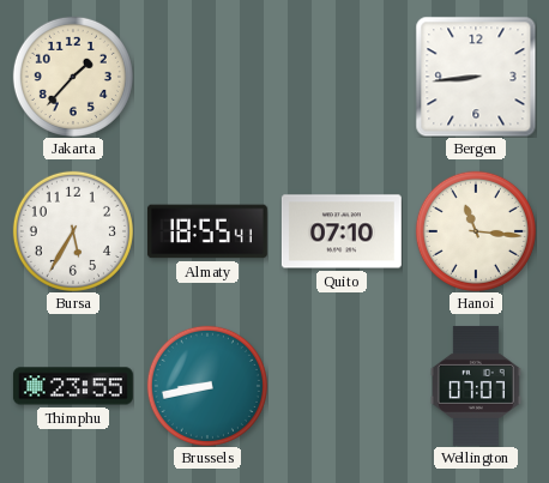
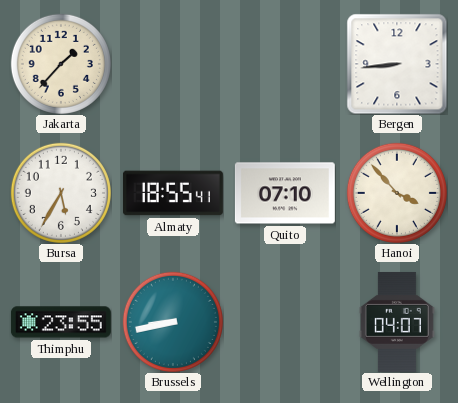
Hanoi: 11:16 -> 3:53
Wellington: 07:07 -> 04:07
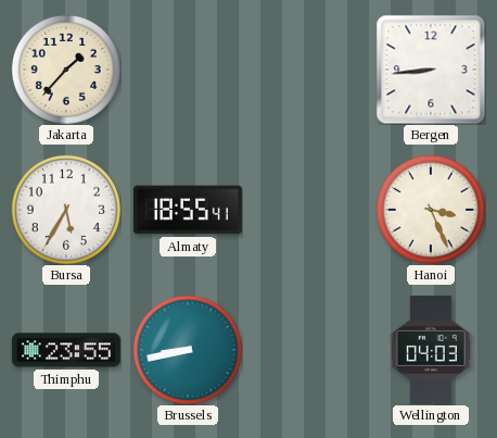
Quito: 07:10 -> none
Hanoi: 3:53 -> 3:26
Wellington: 04:07 -> 04:03
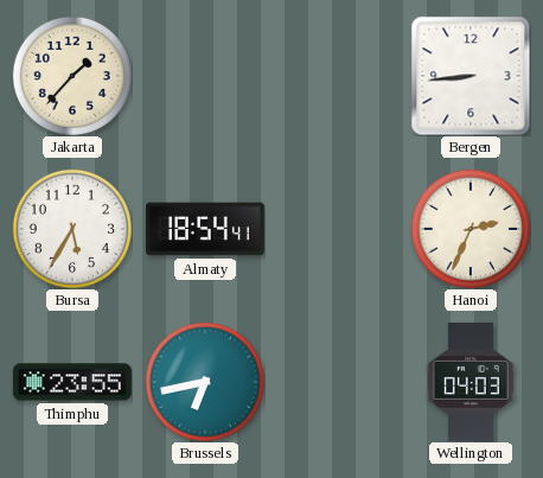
Almaty: 18:55 -> 18:54
Hanoi: 3:26 -> 2:34
Brussels: 8:43 -> 6:43
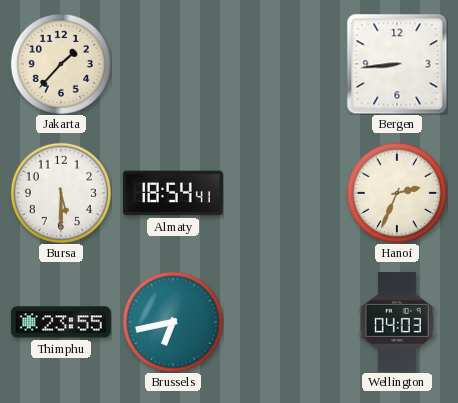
Bursa: 5:35 -> 5:30
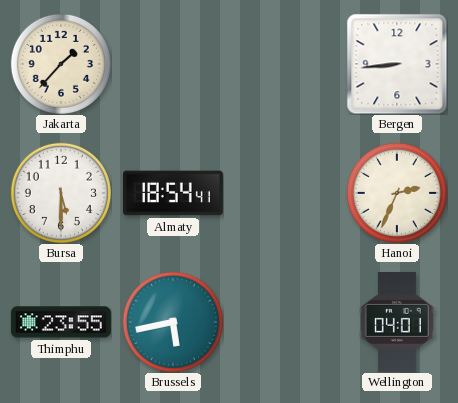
Brussels: 6:43 -> 5:43
Wellington: 04:03 -> 04:01
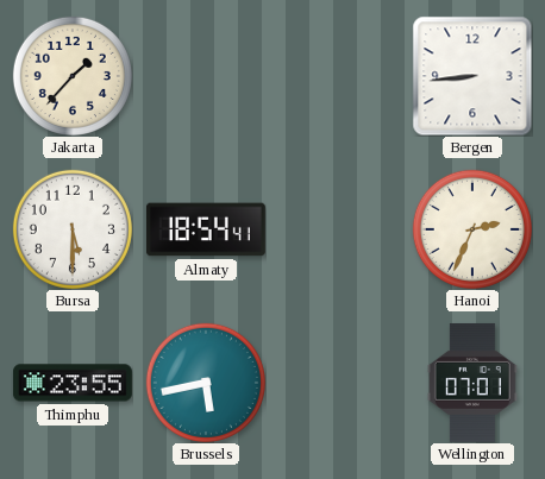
Wellington: 04:01 -> 07:01
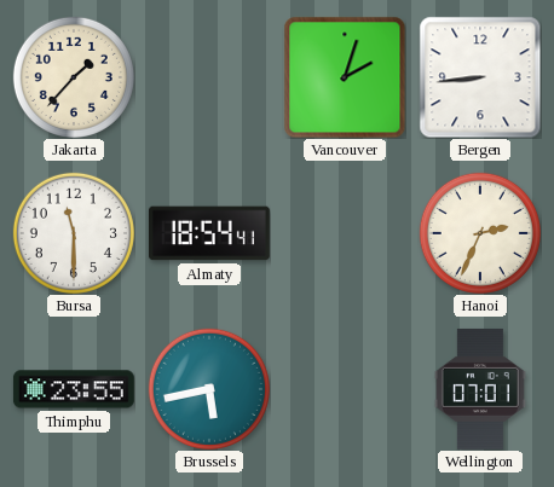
Vancouver: none -> 2:03
Bursa: 5:30 -> 11:30
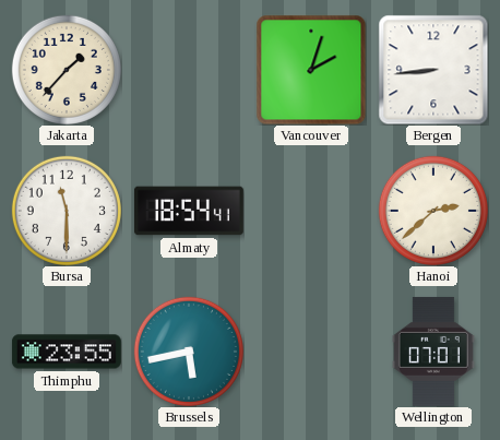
Hanoi: 2:34 -> 2:38
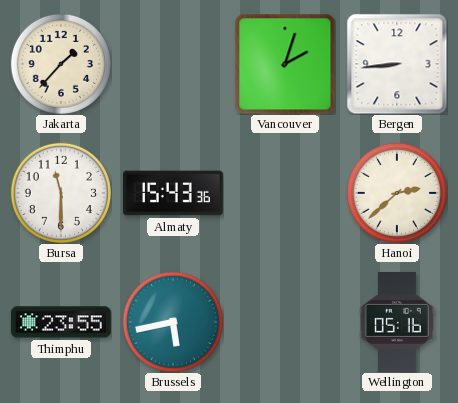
Almaty: 18:54 -> 15:43
Wellington: 07:01 -> 05:16
